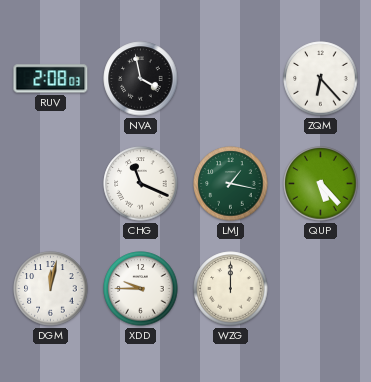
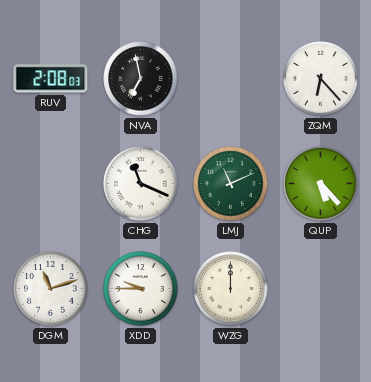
NVA: 3:58 -> 6:58
LMJ: 1:17 -> 11:11
DGM: 12:02 -> 11:12
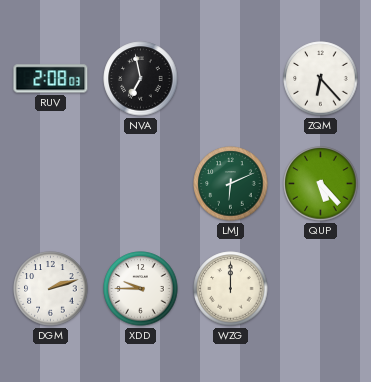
CHG: 11:19 -> none
LMJ: 11:11 -> 6:11
DGM: 11:12 -> 2:12
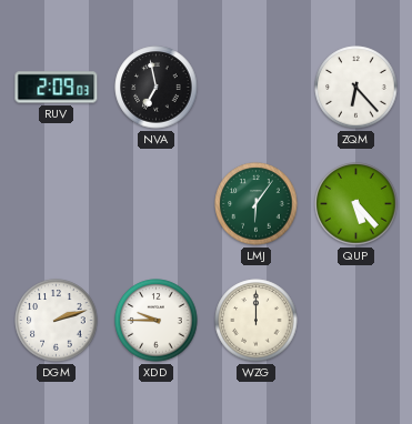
RUV: 2:08 -> 2:09
LMJ: 6:11 -> 6:06
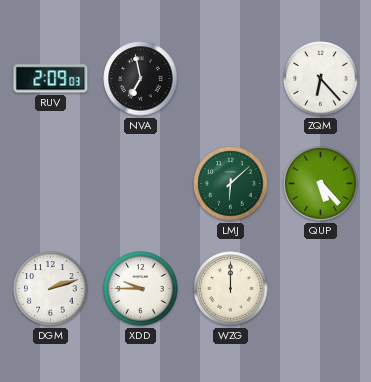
LMJ: 6:06 -> 6:08
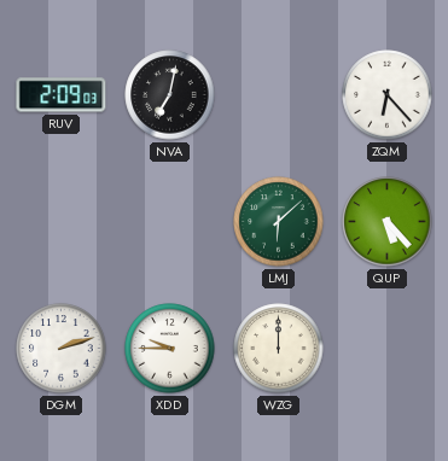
NVA: 6:58 -> 7:02
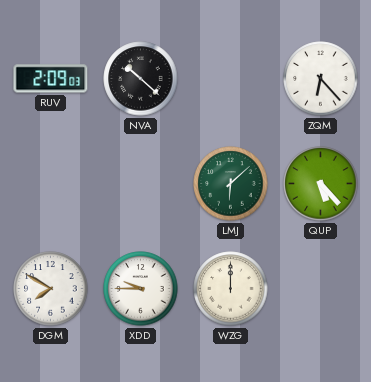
NVA: 7:02 -> 10:22
DGM: 2:12 -> 7:50
